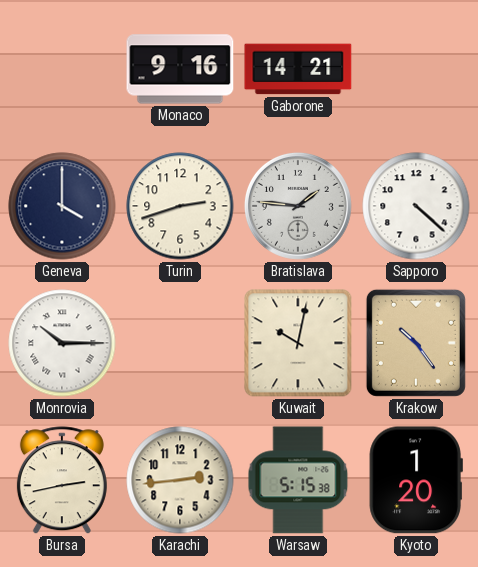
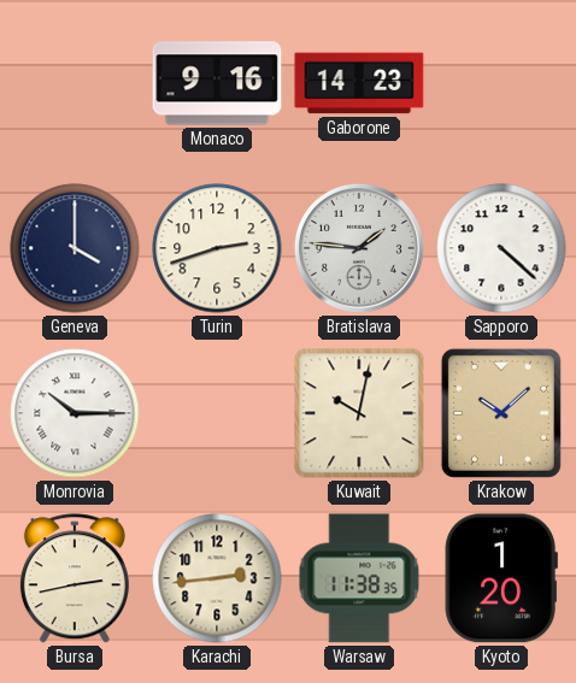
Gaborone: 14:21 -> 14:23
Krakow: 10:24 -> 10:08
Warsaw: 5:15 -> 11:38
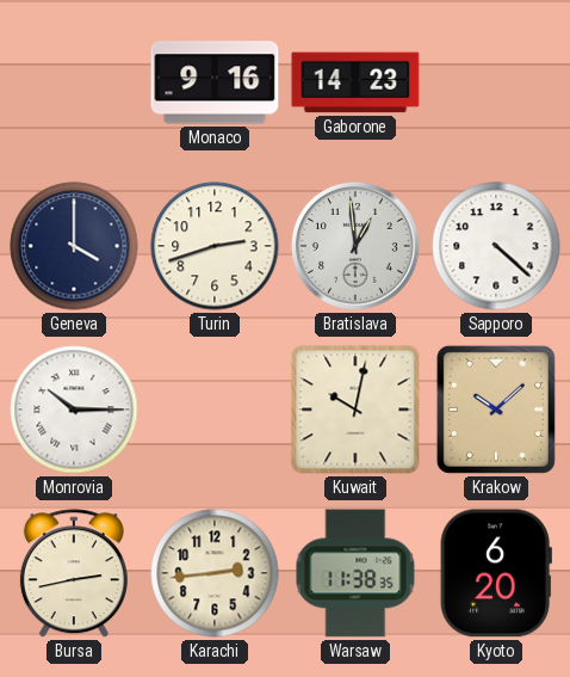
Bratislava: 1:46 -> 12:59
Kyoto: 1:20 -> 6:20
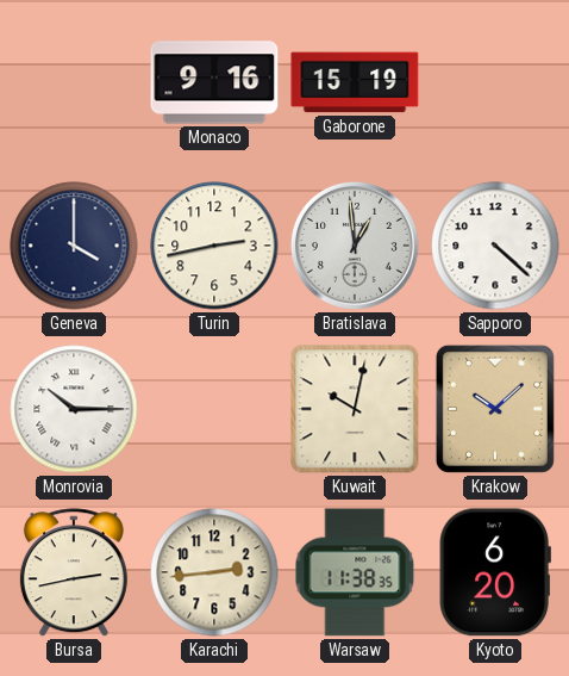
Gaborone: 14:23 -> 15:19
Turin: 2:42 -> 2:43
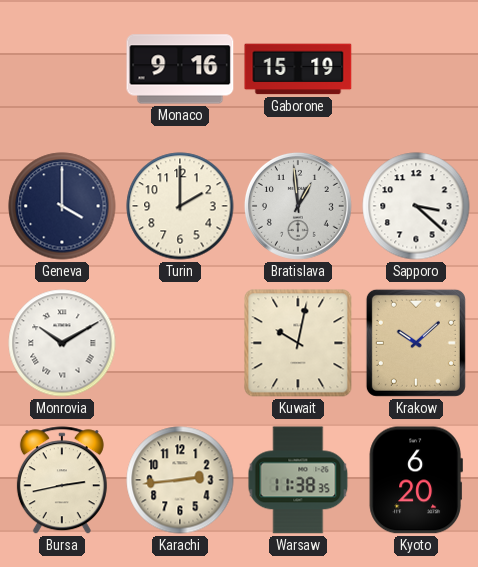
Turin: 2:43 -> 2:00
Sapporo: 4:22 -> 3:22
Monrovia: 10:15 -> 10:10
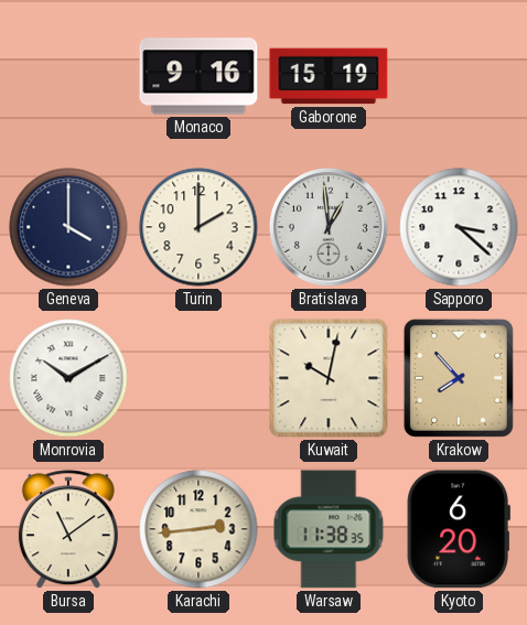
Krakow: 10:08 -> 7:53
Bursa: 2:43 -> 11:09
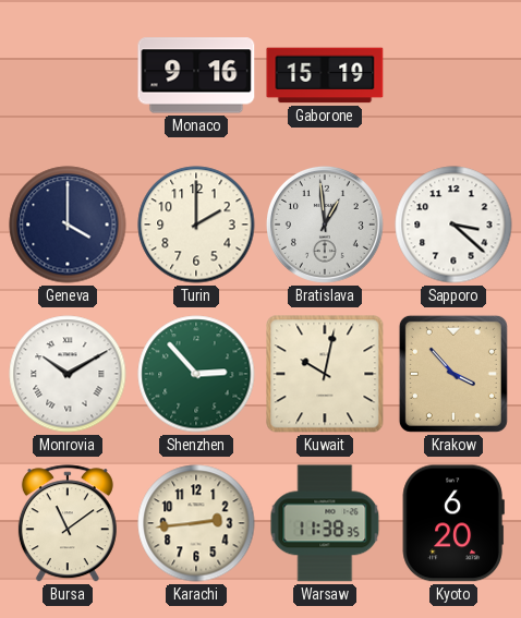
Shenzhen: none -> 2:53
Krakow: 7:53 -> 3:53
